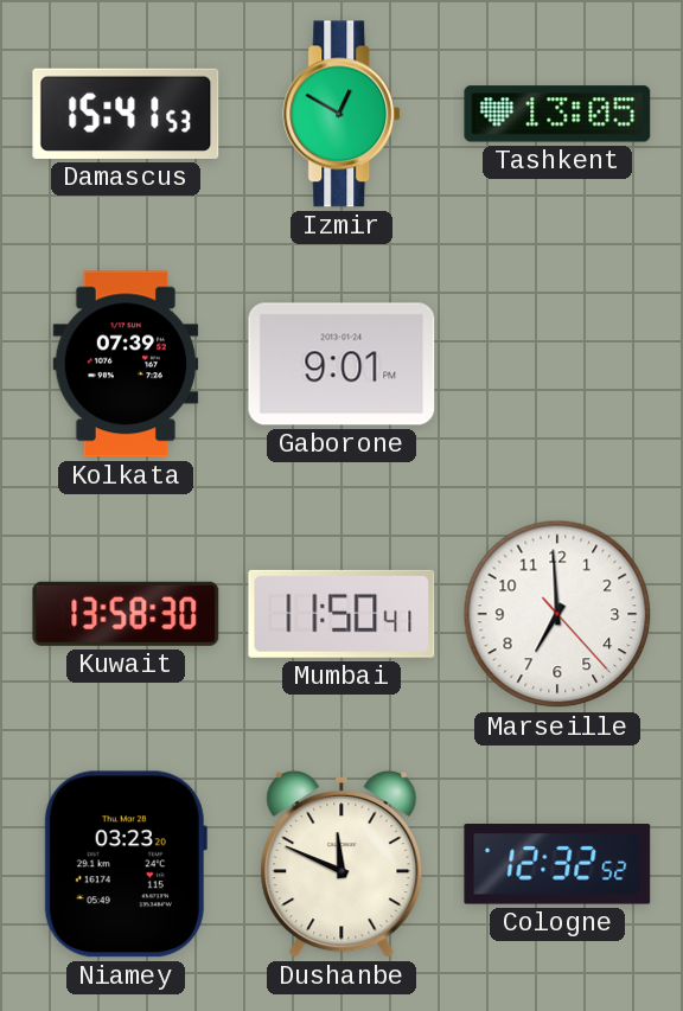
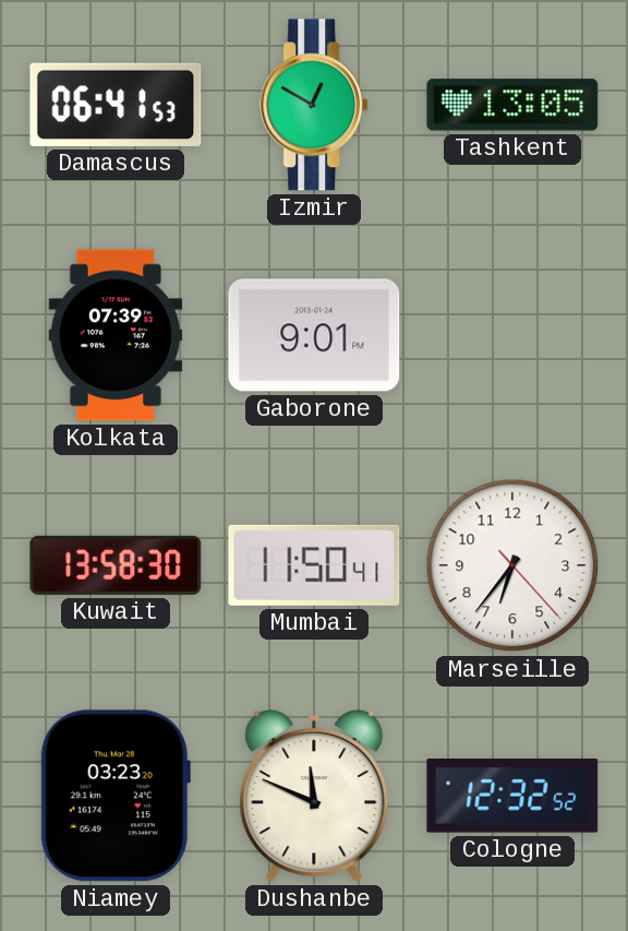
Damascus: 15:41 -> 06:41
Marseille: 6:59 -> 6:36
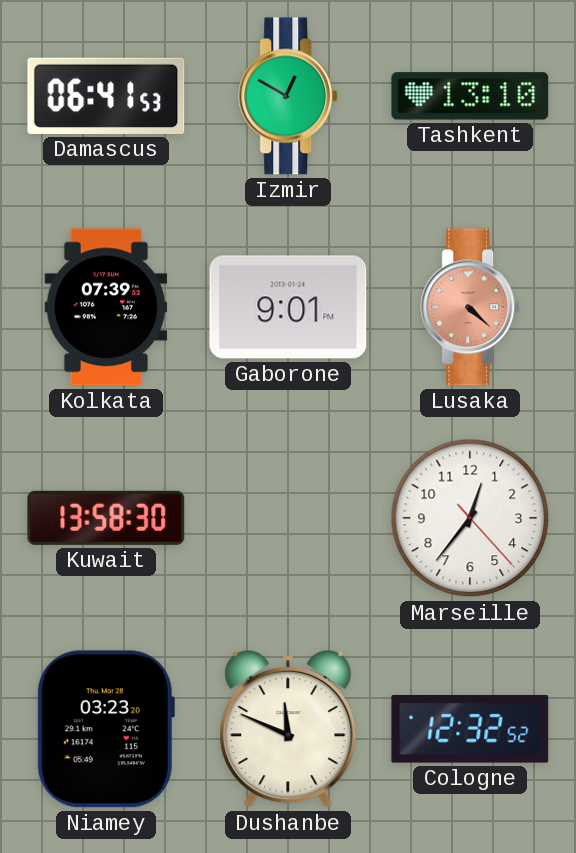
Tashkent: 13:05 -> 13:10
Lusaka: none -> 4:22
Mumbai: 11:50 -> none
Marseille: 6:36 -> 12:36
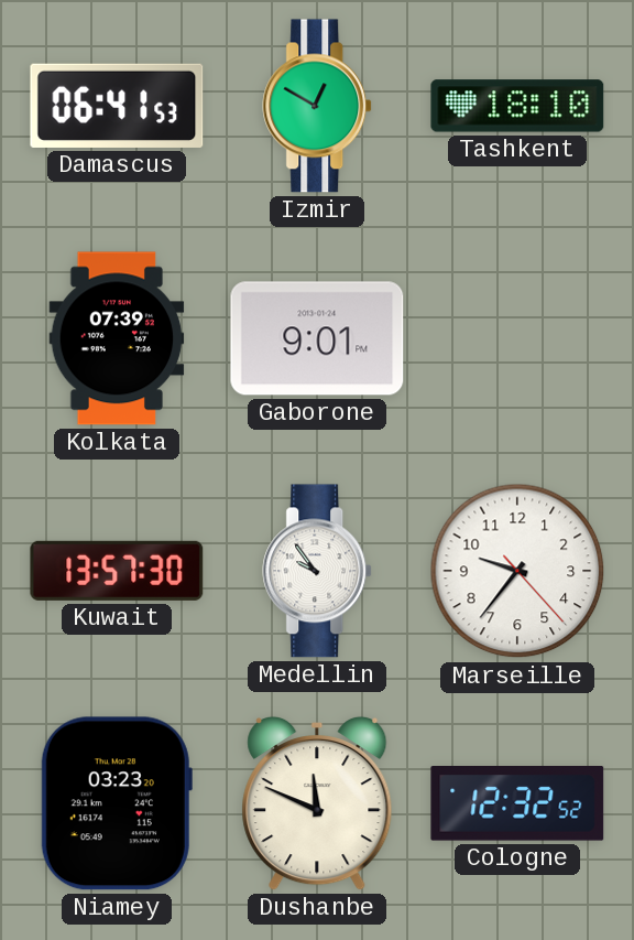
Tashkent: 13:10 -> 18:10
Lusaka: 4:22 -> none
Kuwait: 13:58 -> 13:57
Medellin: none -> 9:54
Marseille: 12:36 -> 9:36
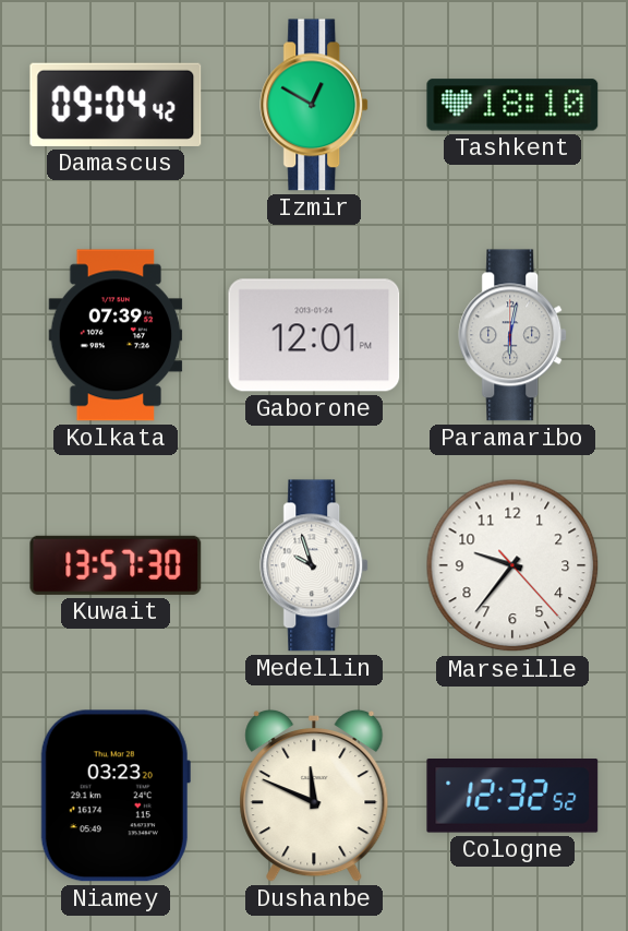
Damascus: 06:41 -> 09:04
Gaborone: 9:01 -> 12:01
Paramaribo: none -> 6:02
Medellin: 9:54 -> 9:57
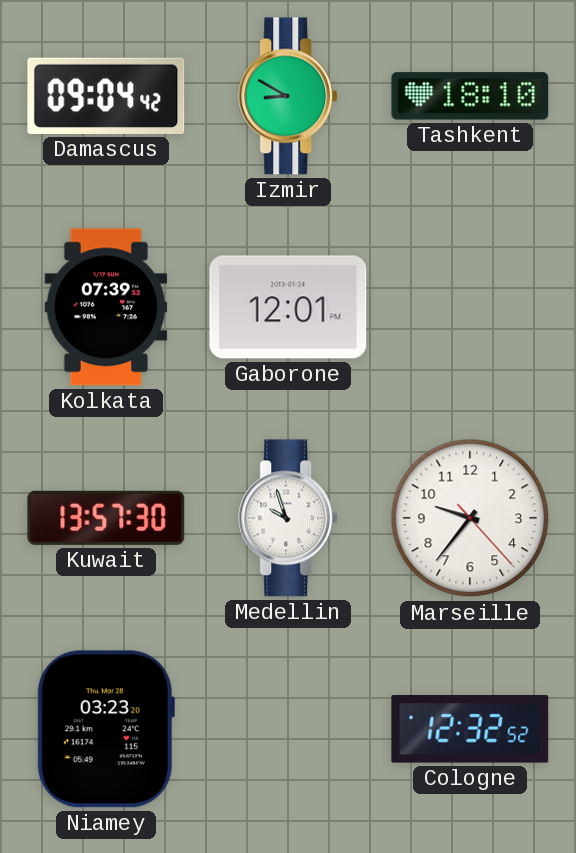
Izmir: 12:50 -> 8:50
Paramaribo: 6:02 -> none
Dushanbe: 11:49 -> none
